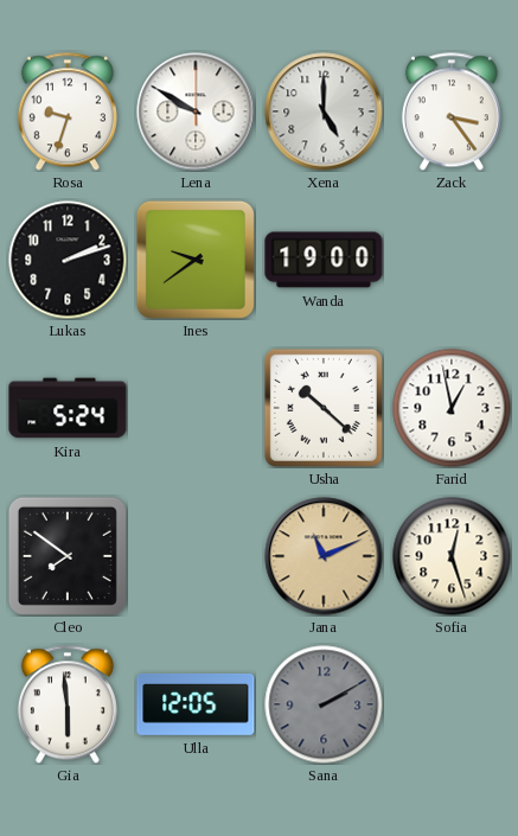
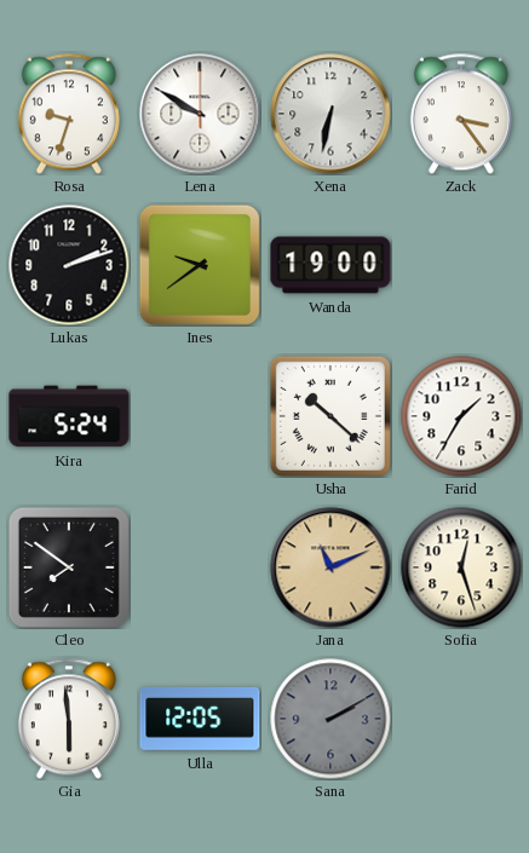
Xena: 5:00 -> 6:32
Farid: 12:58 -> 1:35
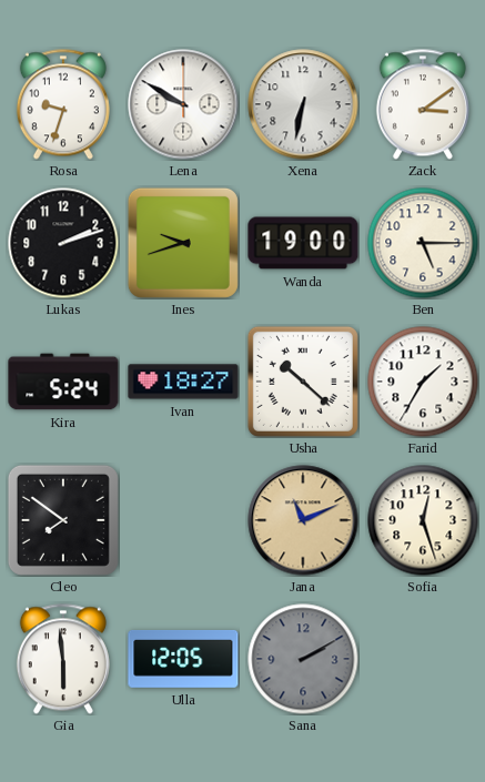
Zack: 3:24 -> 3:09
Ines: 9:39 -> 9:42
Ben: none -> 5:15
Ivan: none -> 18:27
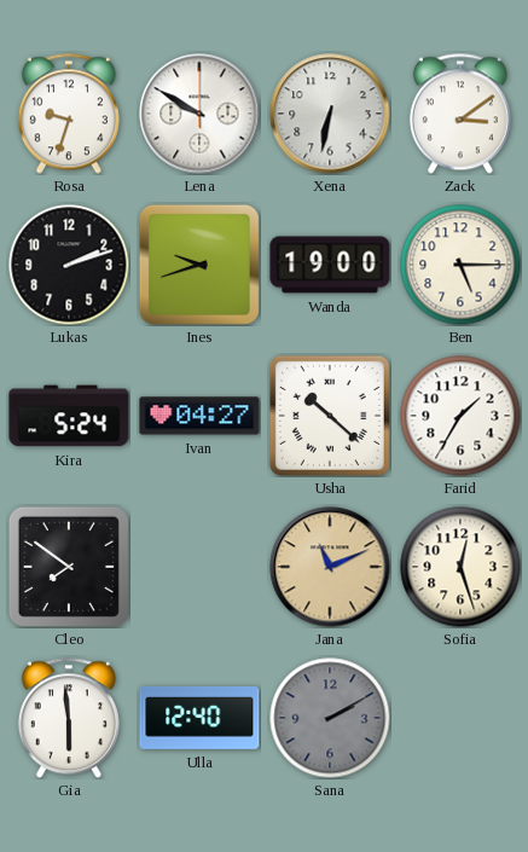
Ivan: 18:27 -> 04:27
Ulla: 12:05 -> 12:40
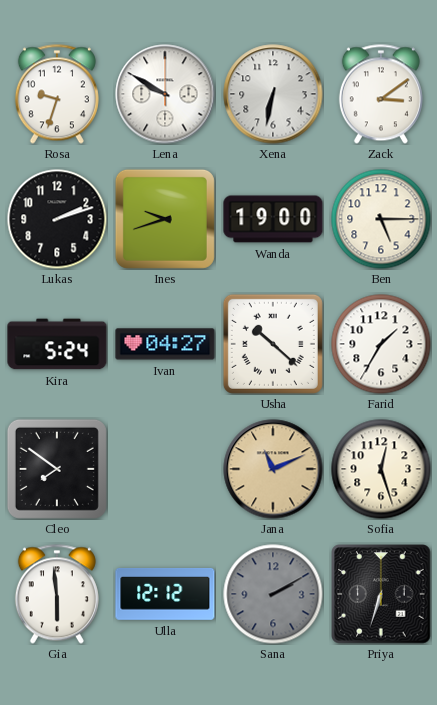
Ulla: 12:40 -> 12:12
Priya: none -> 6:33
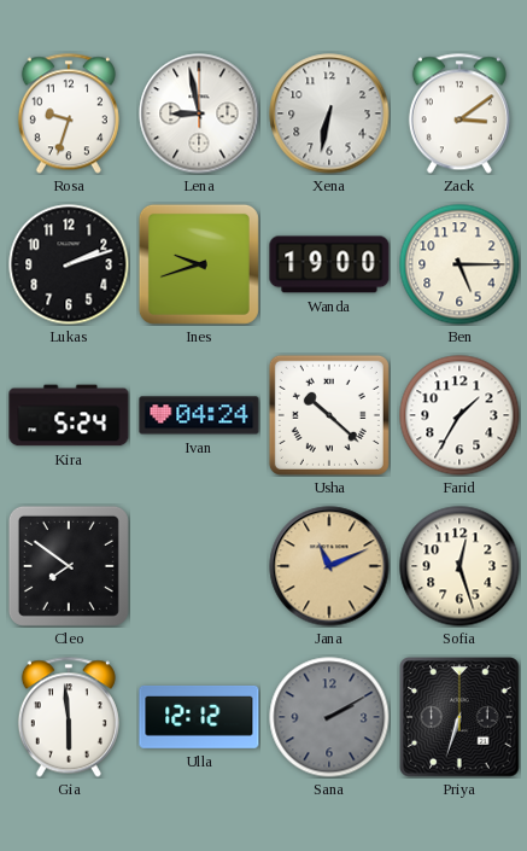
Lena: 9:50 -> 8:58
Ivan: 04:27 -> 04:24
